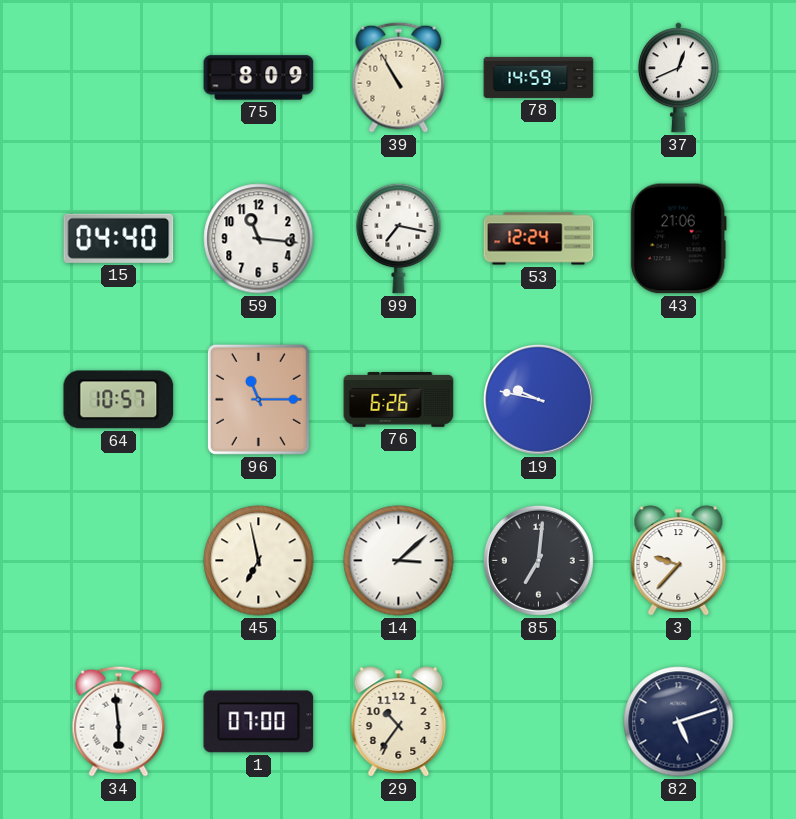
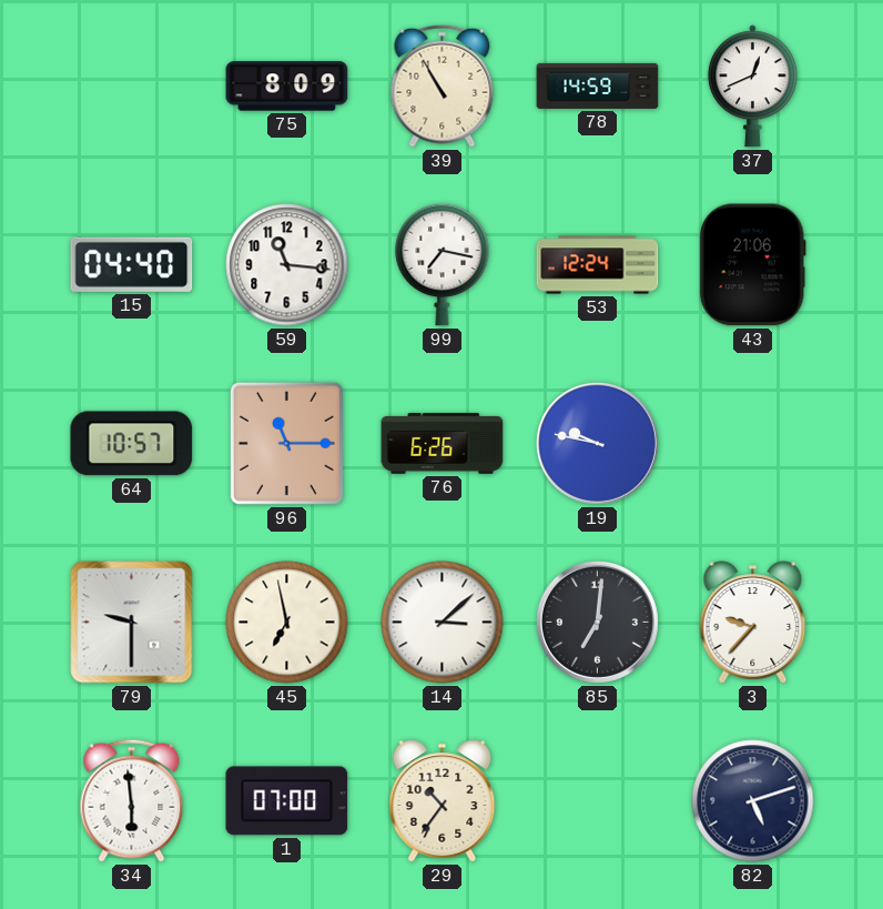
79: none -> 9:30
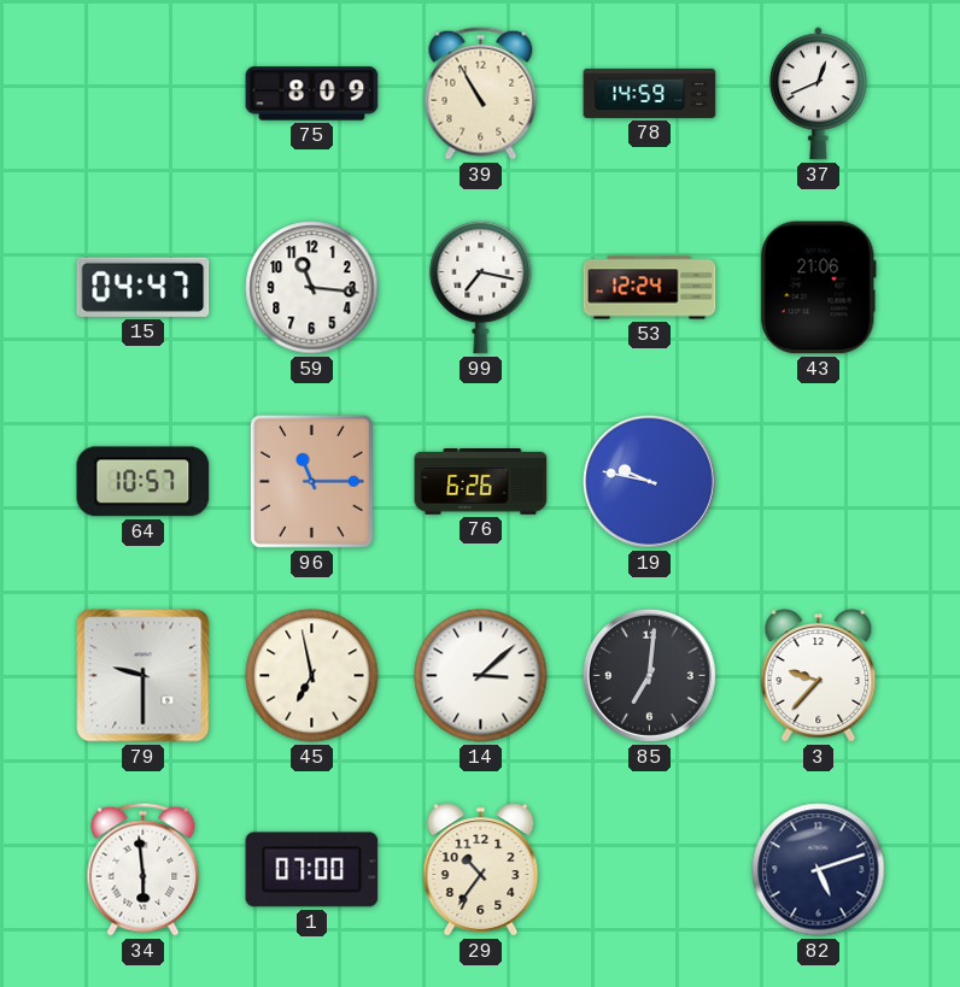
15: 04:40 -> 04:47
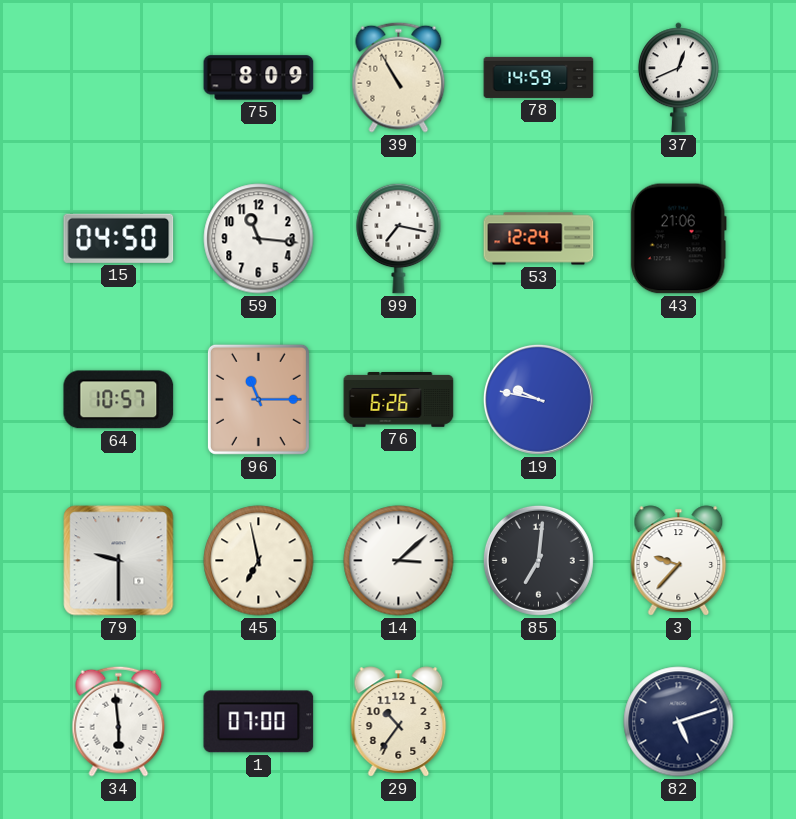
15: 04:47 -> 04:50
